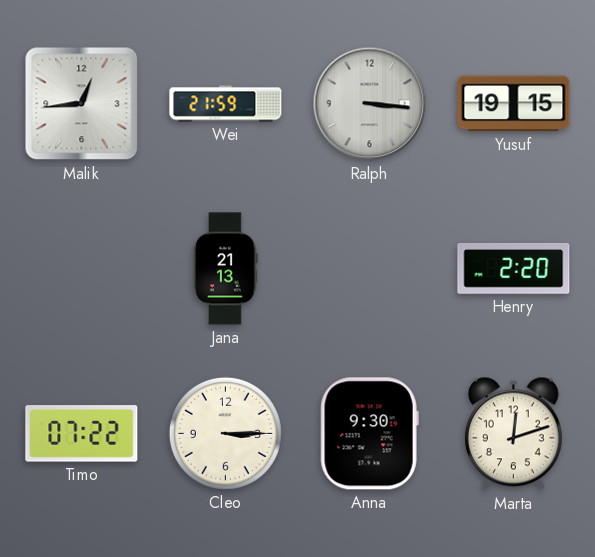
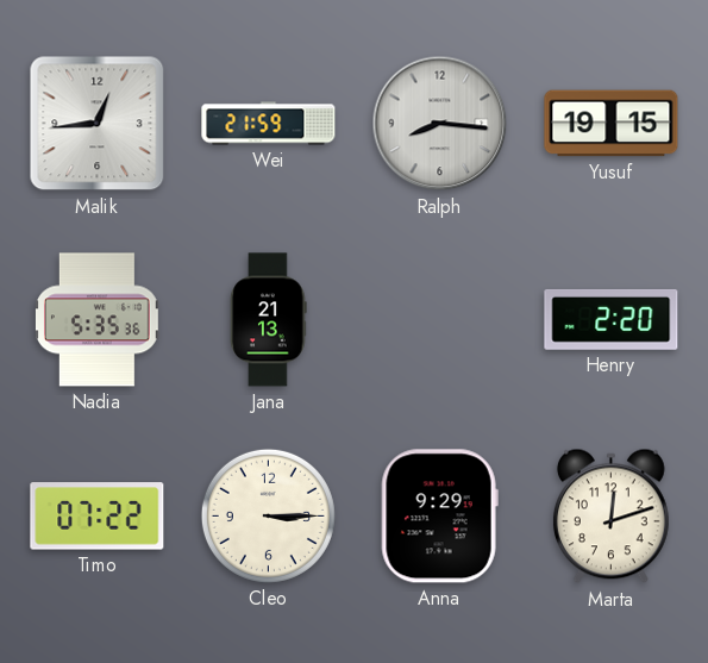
Ralph: 3:16 -> 8:16
Nadia: none -> 5:35
Anna: 9:30 -> 9:29
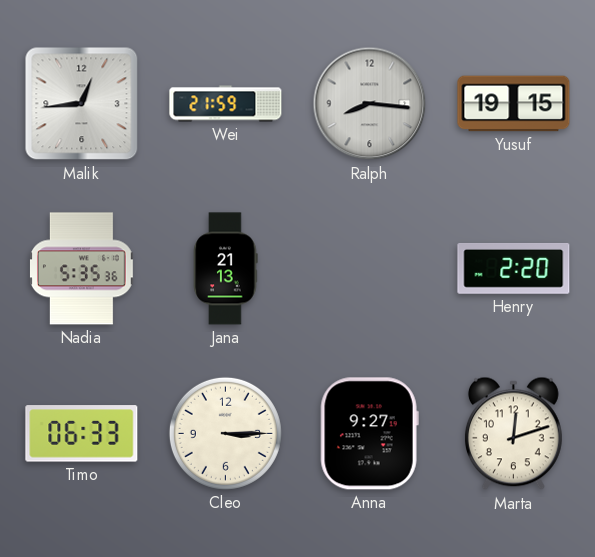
Timo: 07:22 -> 06:33
Anna: 9:29 -> 9:27
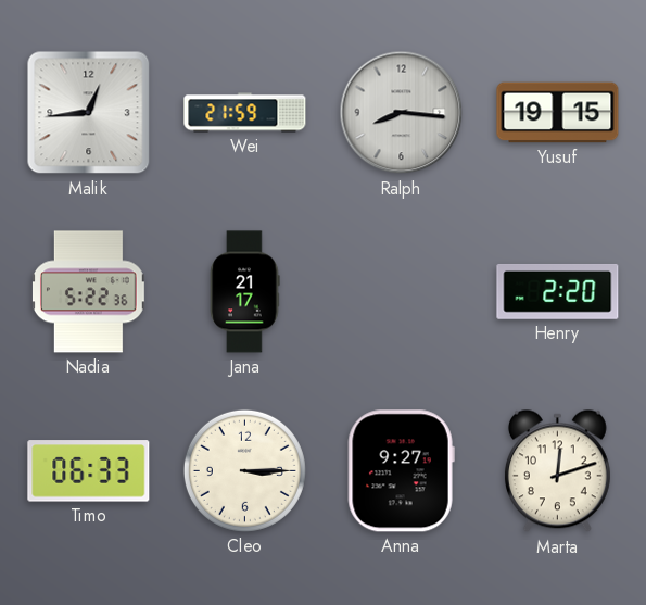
Nadia: 5:35 -> 5:22
Jana: 21:13 -> 21:17
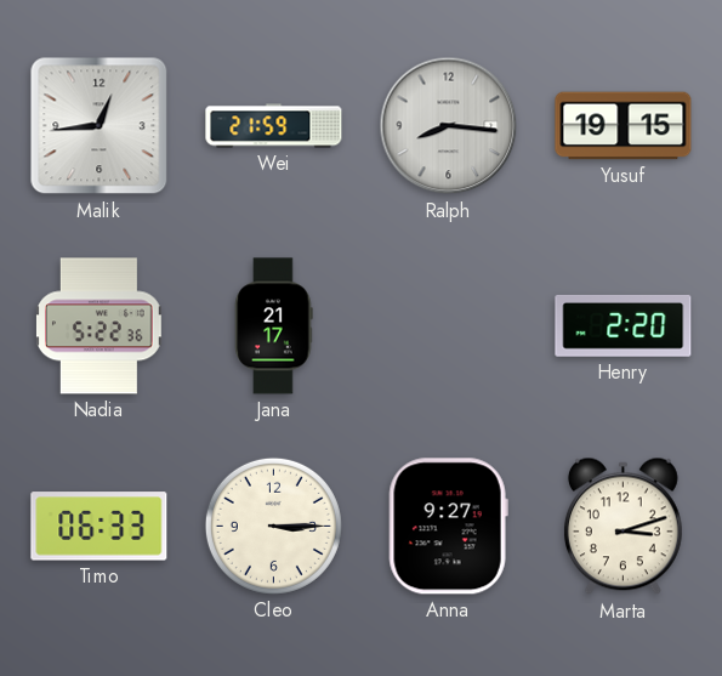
Marta: 12:12 -> 3:12
